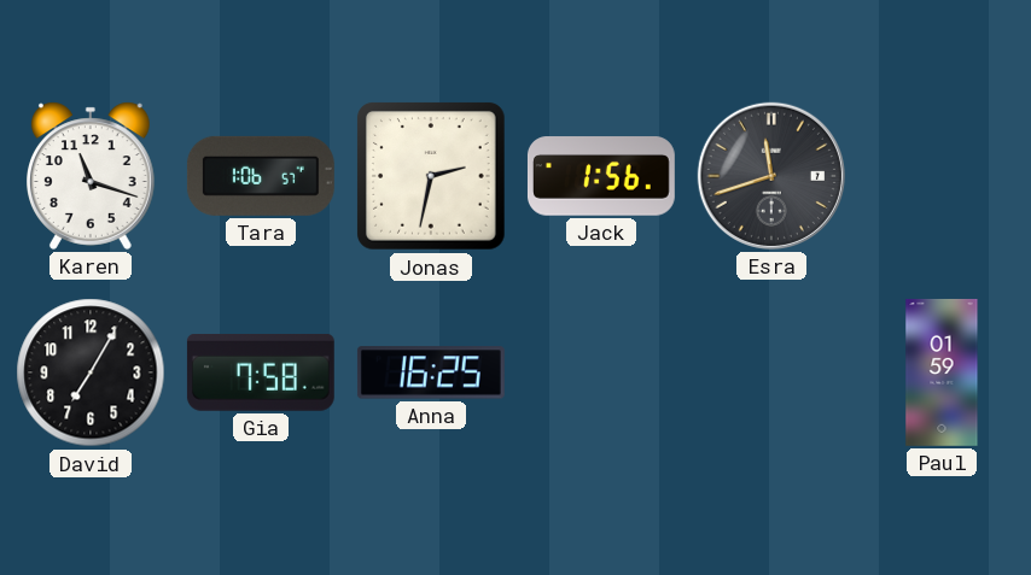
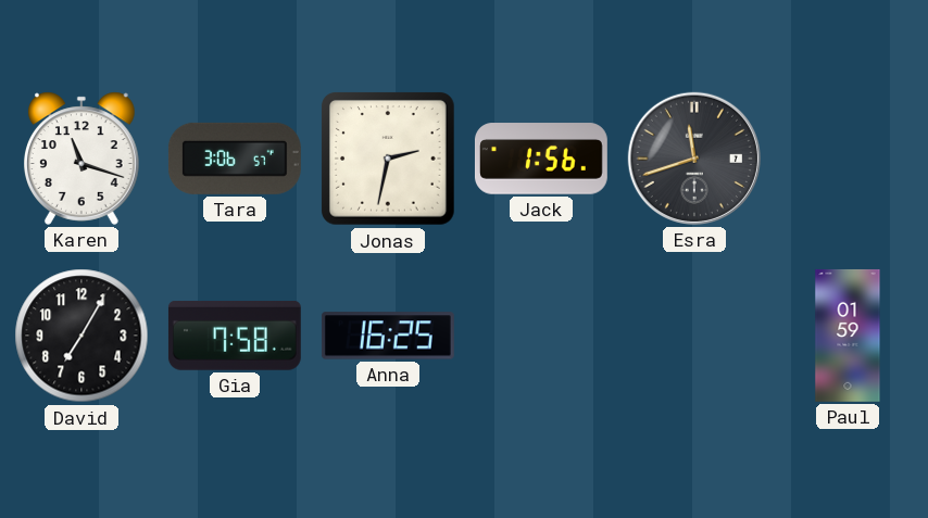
Tara: 1:06 -> 3:06
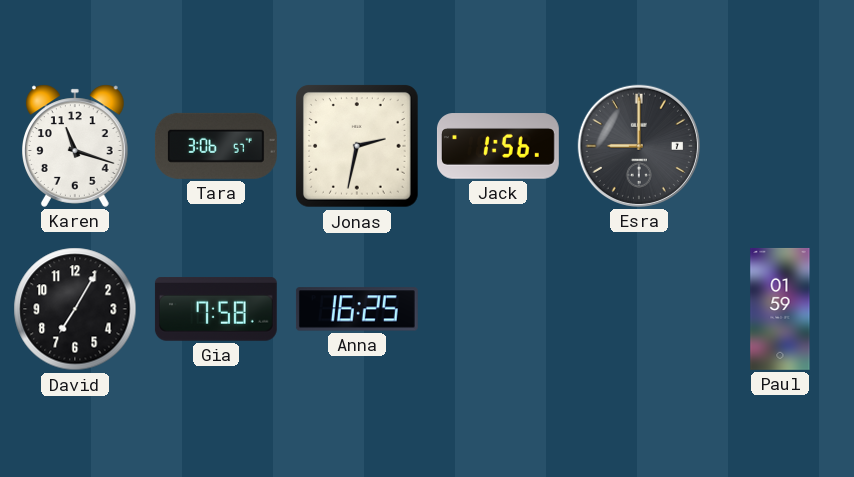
Esra: 11:42 -> 9:00
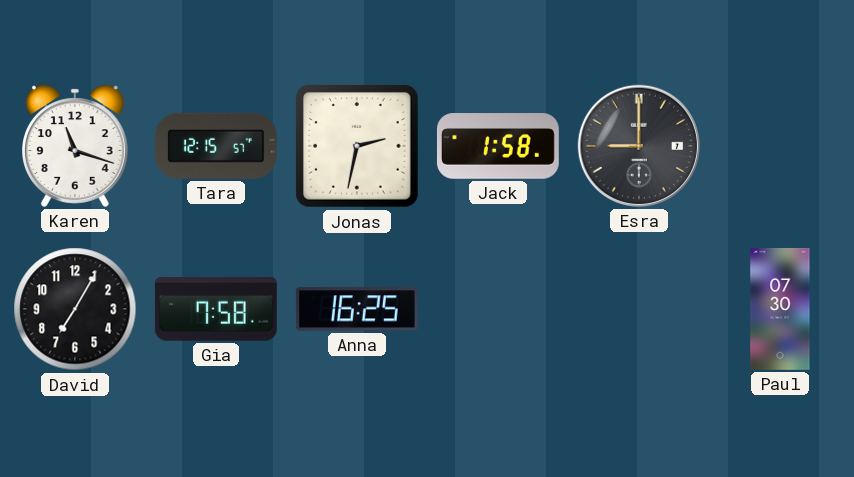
Tara: 3:06 -> 12:15
Jack: 1:56 -> 1:58
Paul: 01:59 -> 07:30
